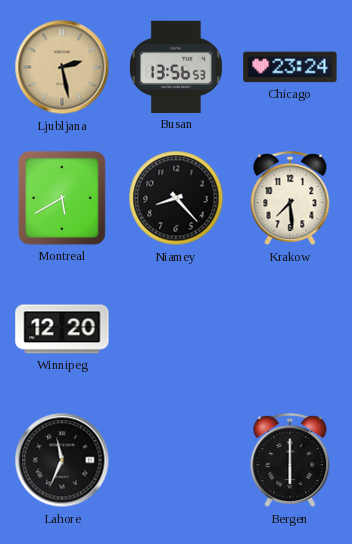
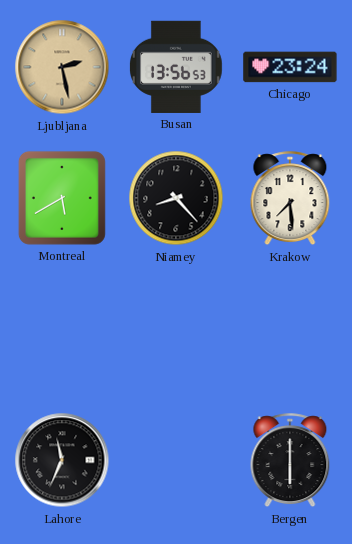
Winnipeg: 12:20 -> none
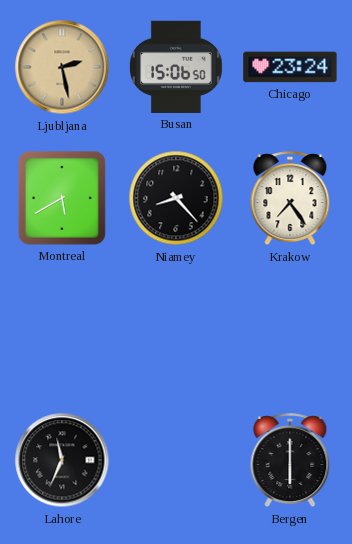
Busan: 13:56 -> 15:06
Krakow: 7:29 -> 7:24
